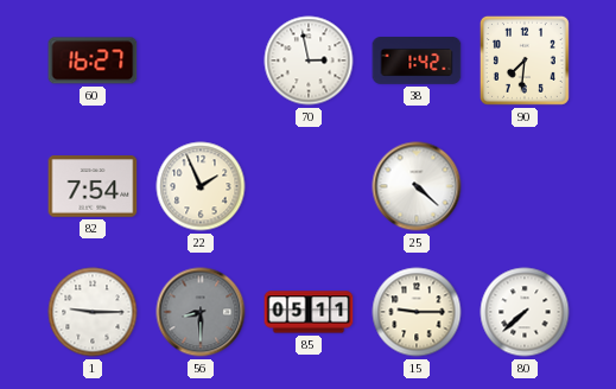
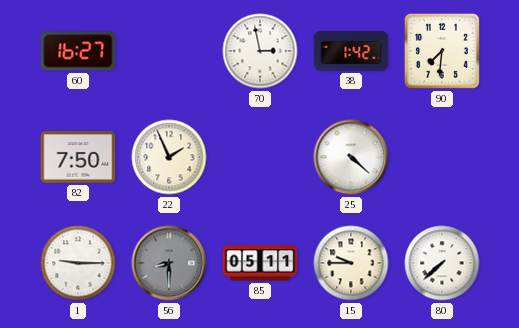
82: 7:54 -> 7:50
15: 9:15 -> 9:45
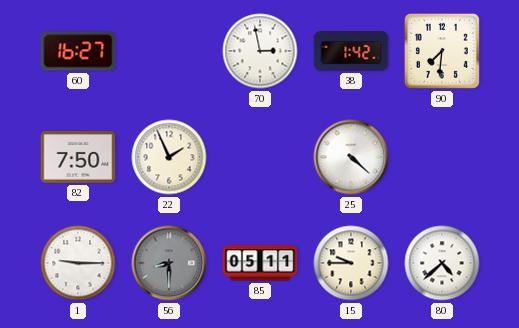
80: 7:38 -> 4:38
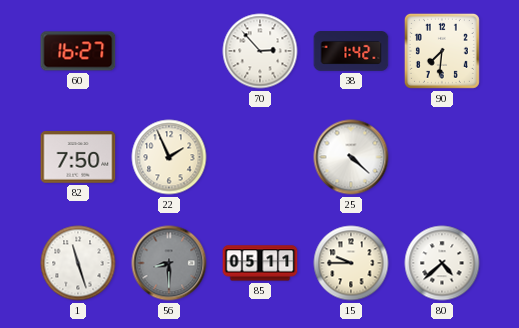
70: 2:58 -> 2:53
1: 9:15 -> 11:27
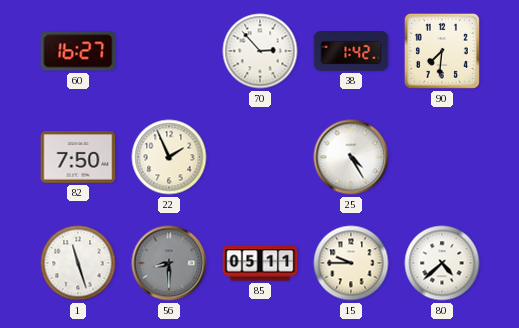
25: 4:22 -> 4:25
